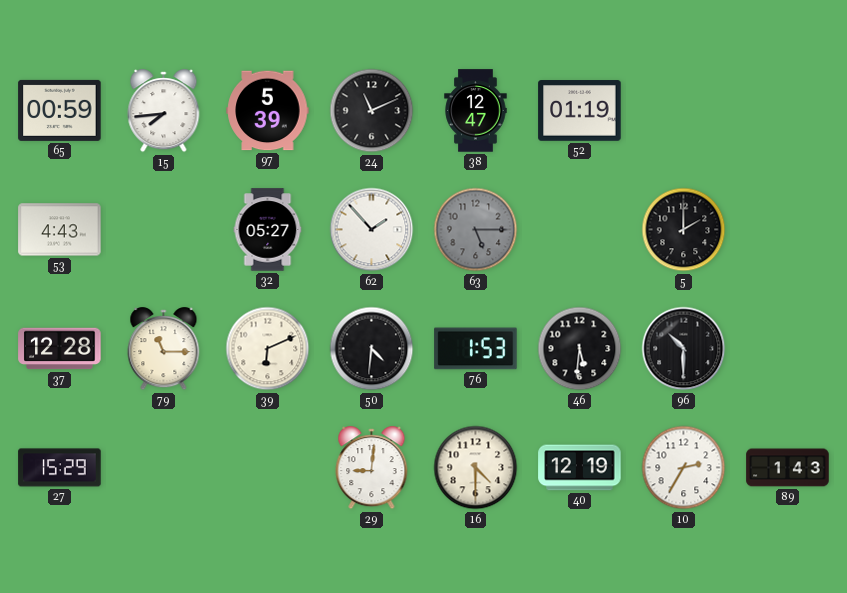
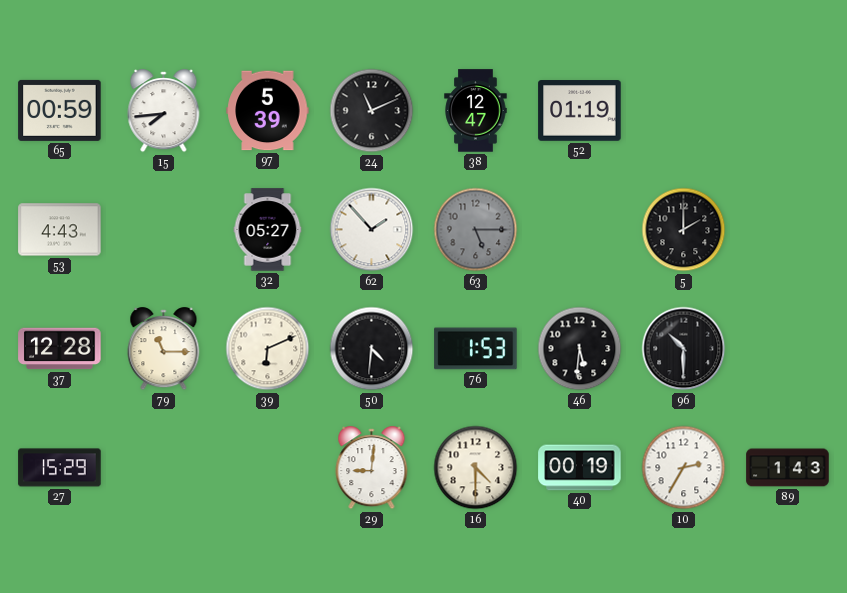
40: 12:19 -> 00:19
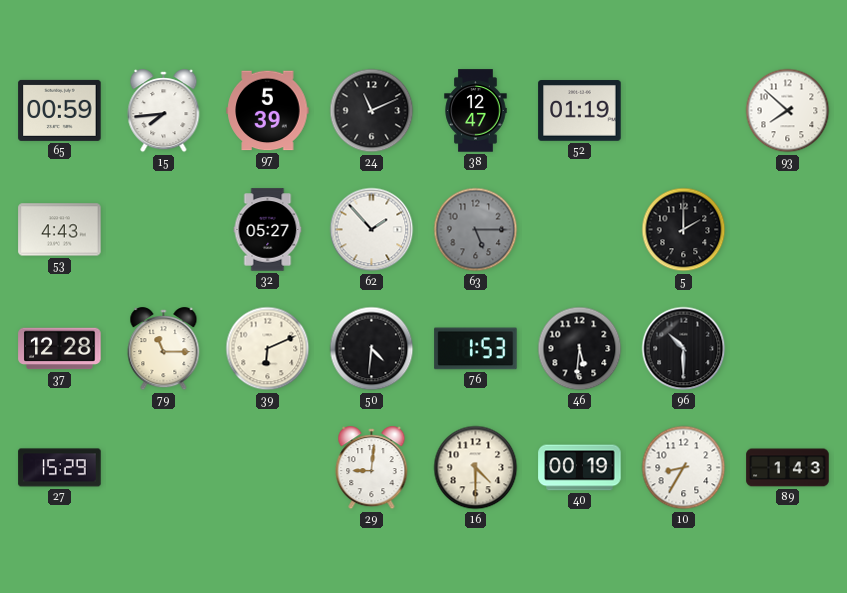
93: none -> 7:52
10: 2:35 -> 8:35
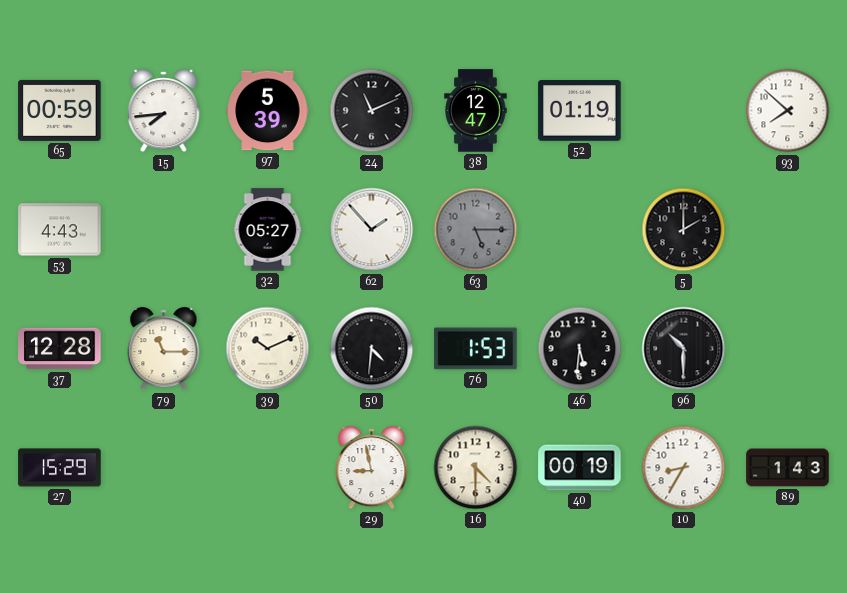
39: 6:11 -> 10:11
29: 9:01 -> 8:58
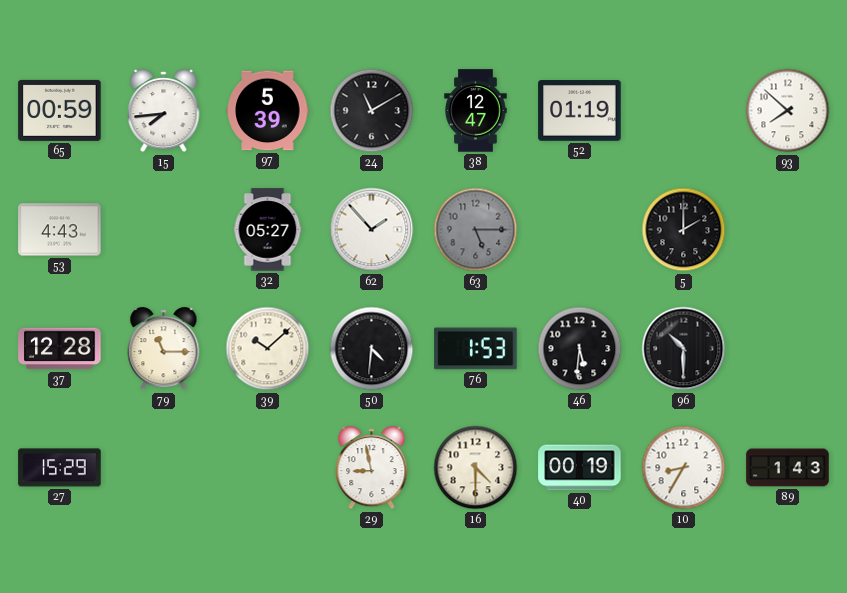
24: 11:11 -> 11:10
39: 10:11 -> 10:08
